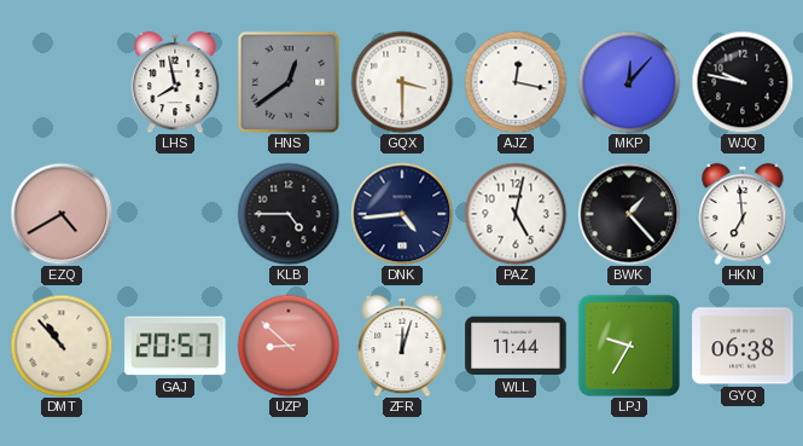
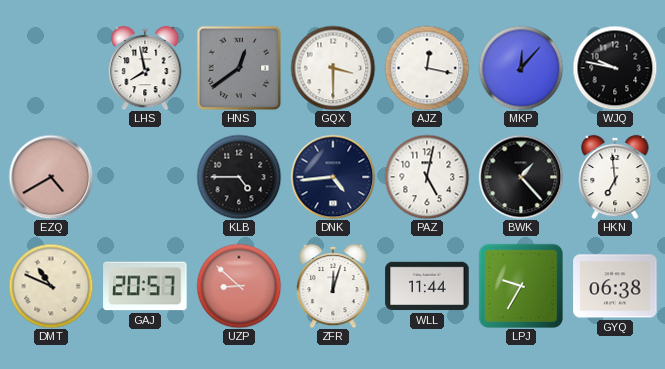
DMT: 10:53 -> 10:49
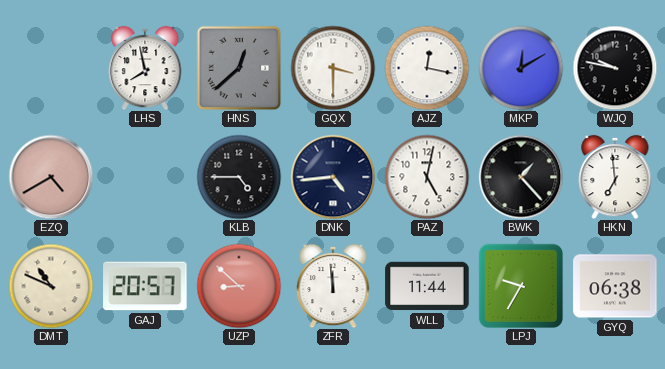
HNS: 12:39 -> 12:38
MKP: 12:07 -> 12:10
ZFR: 12:03 -> 11:59
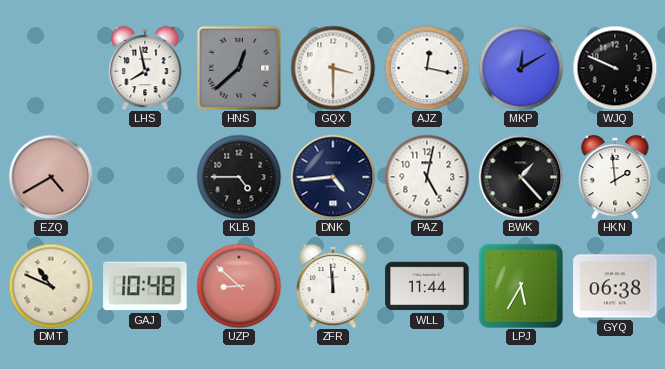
WJQ: 9:47 -> 9:49
HKN: 6:59 -> 1:59
GAJ: 20:57 -> 10:48
LPJ: 9:35 -> 5:35
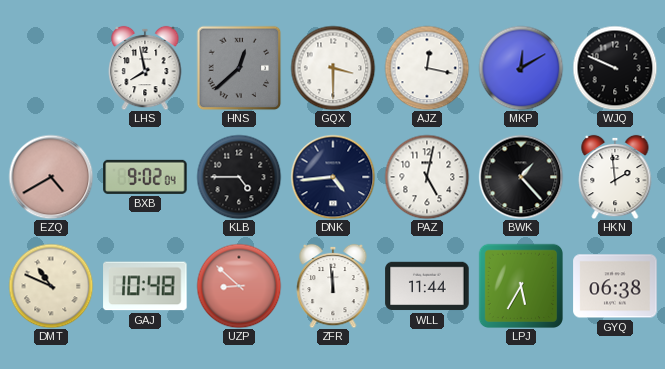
BXB: none -> 9:02
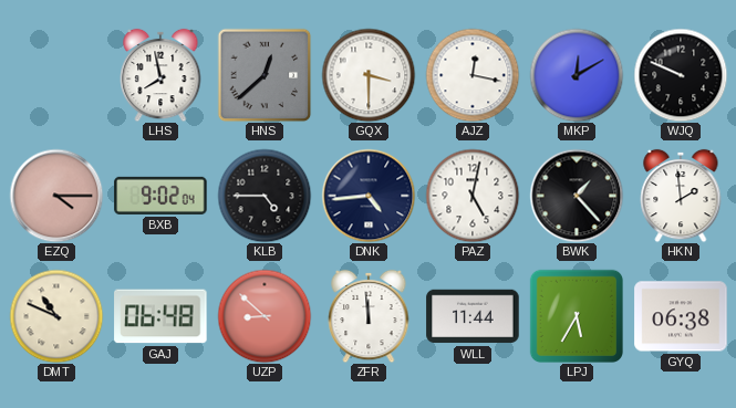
EZQ: 4:40 -> 4:15
GAJ: 10:48 -> 06:48
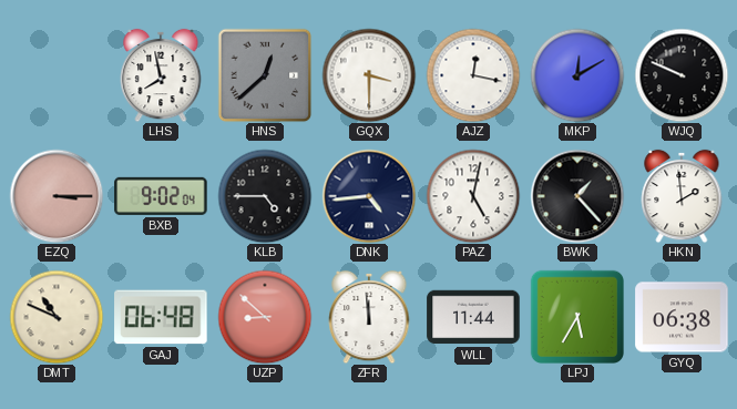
EZQ: 4:15 -> 3:15
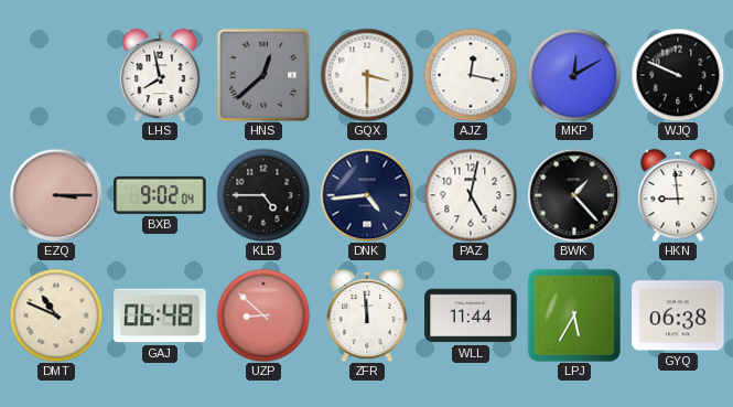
HKN: 1:59 -> 8:59
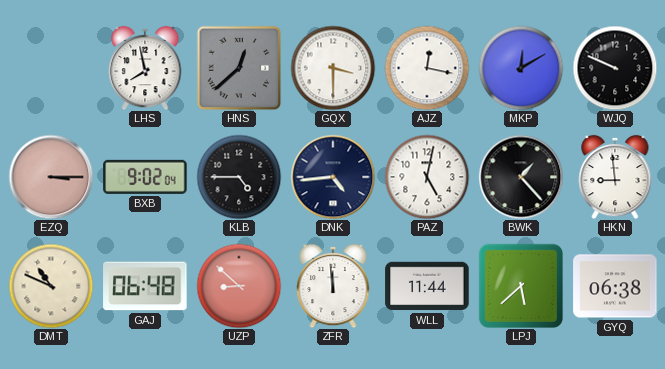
LPJ: 5:35 -> 5:38
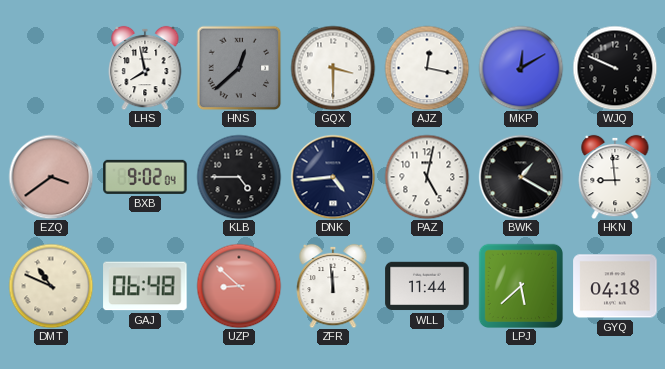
EZQ: 3:15 -> 3:39
BWK: 1:23 -> 1:20
GYQ: 06:38 -> 04:18
